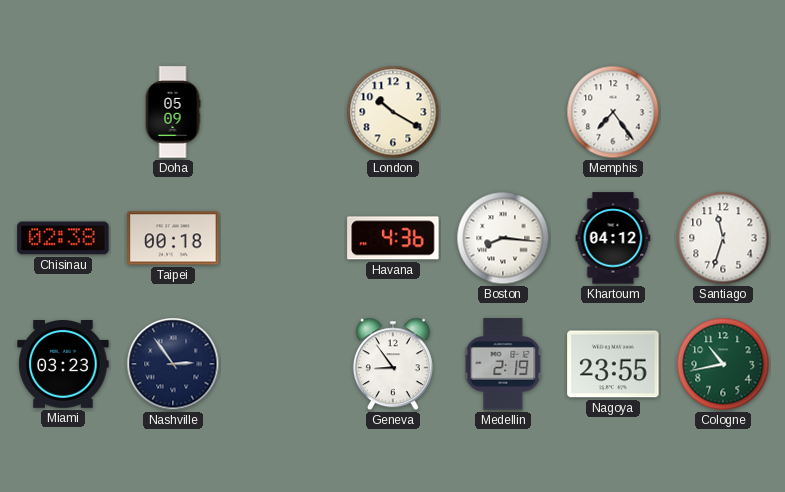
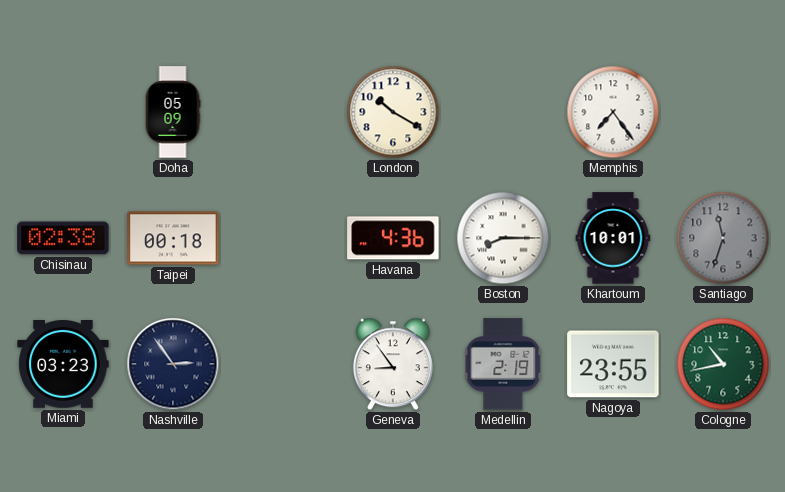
Boston: 8:16 -> 8:15
Khartoum: 04:12 -> 10:01
Santiago dial: white -> grey
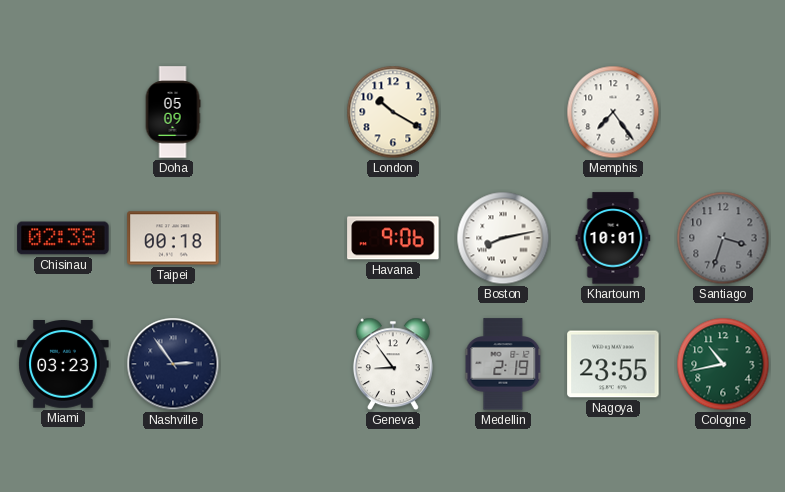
Havana: 4:36 -> 9:06
Boston: 8:15 -> 8:13
Santiago: 11:33 -> 3:33
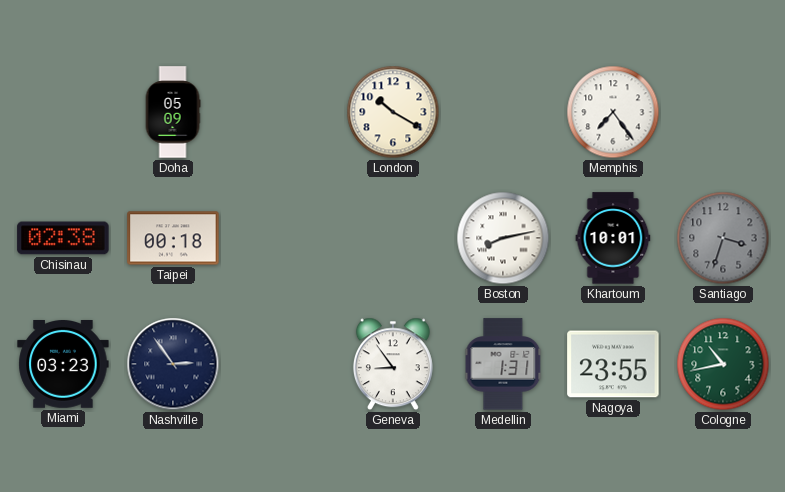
Havana: 9:06 -> none
Medellin: 2:19 -> 1:31
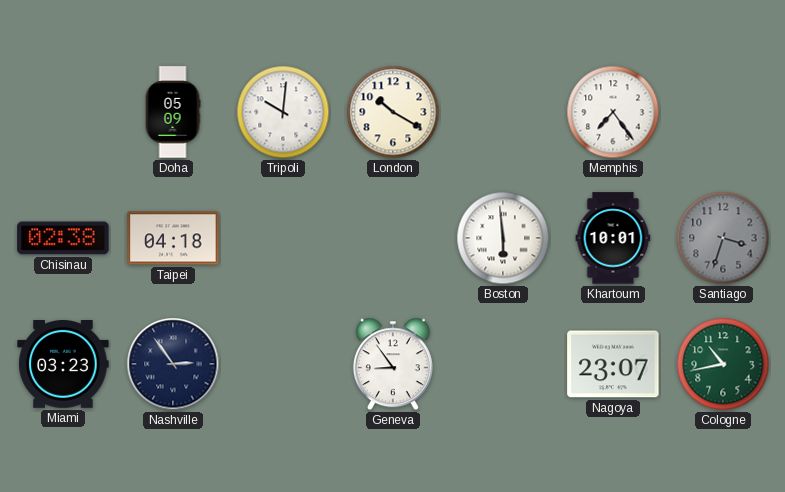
Tripoli: none -> 10:01
Taipei: 00:18 -> 04:18
Boston: 8:13 -> 5:59
Medellin: 1:31 -> none
Nagoya: 23:55 -> 23:07
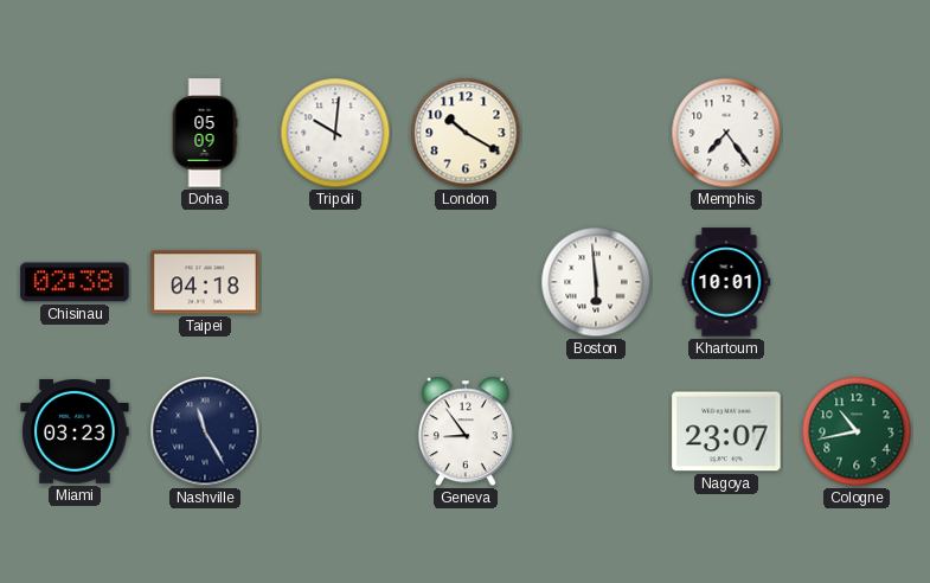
Santiago: 3:33 -> none
Nashville: 2:54 -> 11:25
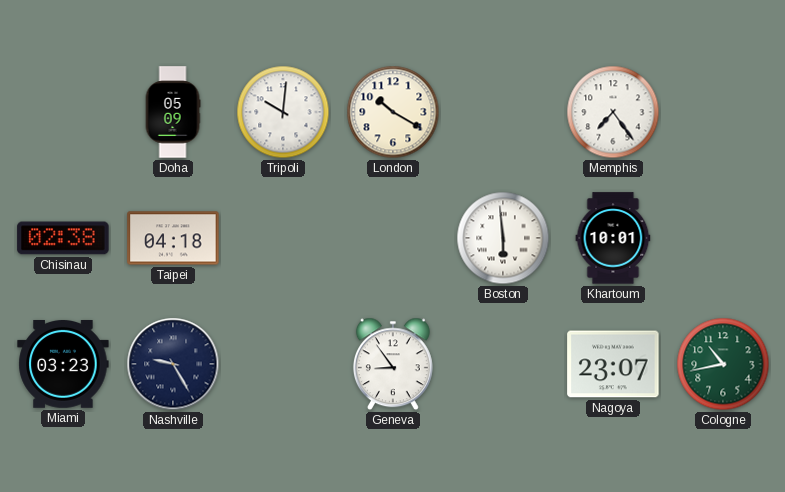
Nashville: 11:25 -> 9:25
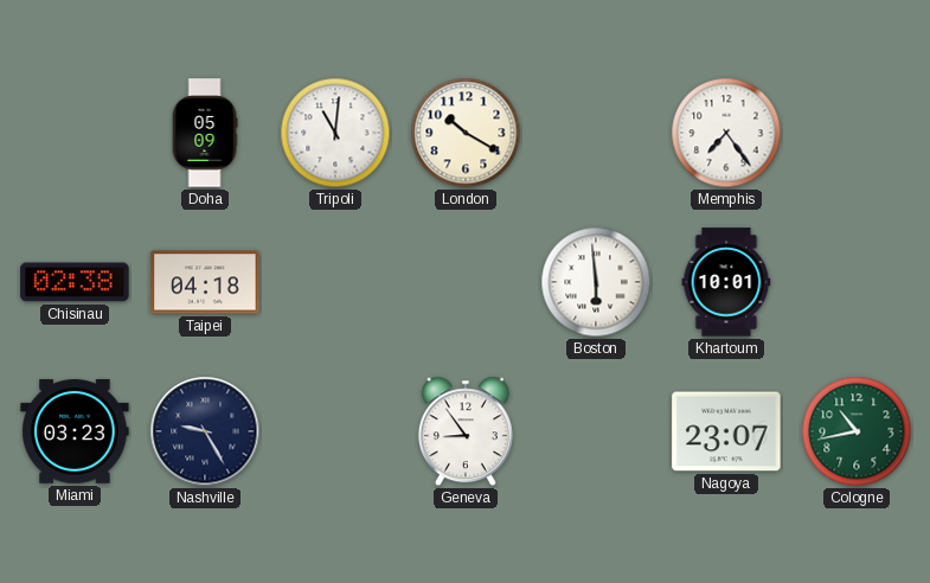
Tripoli: 10:01 -> 11:01
